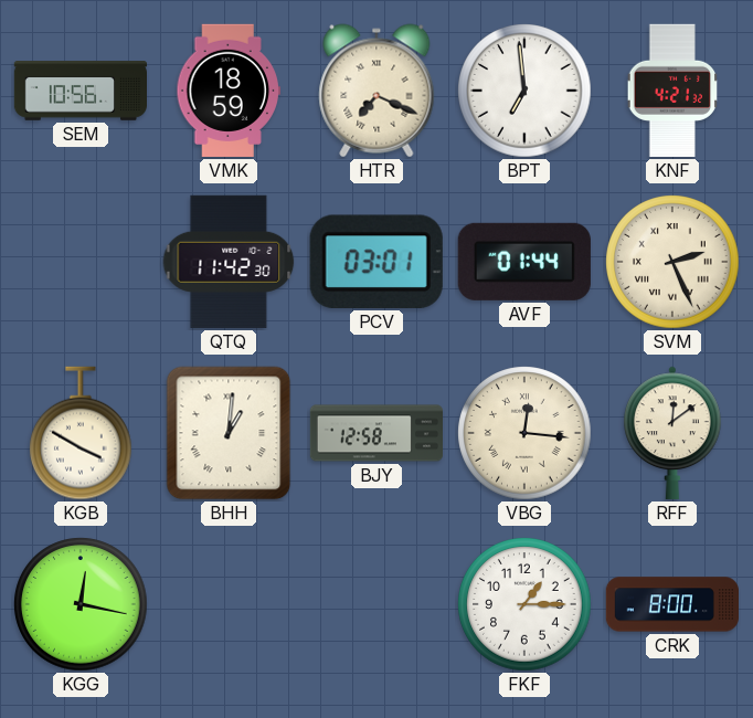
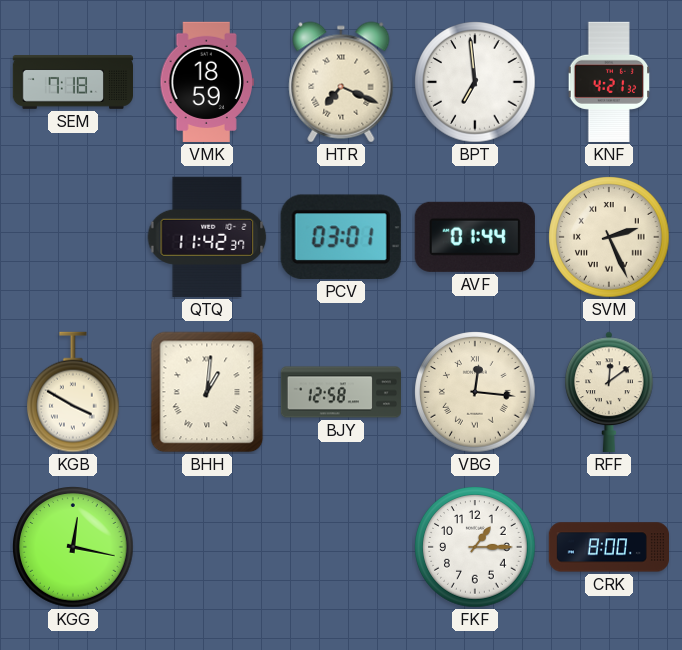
SEM: 10:56 -> 7:18
QTQ: 11:42:30 -> 11:42:37
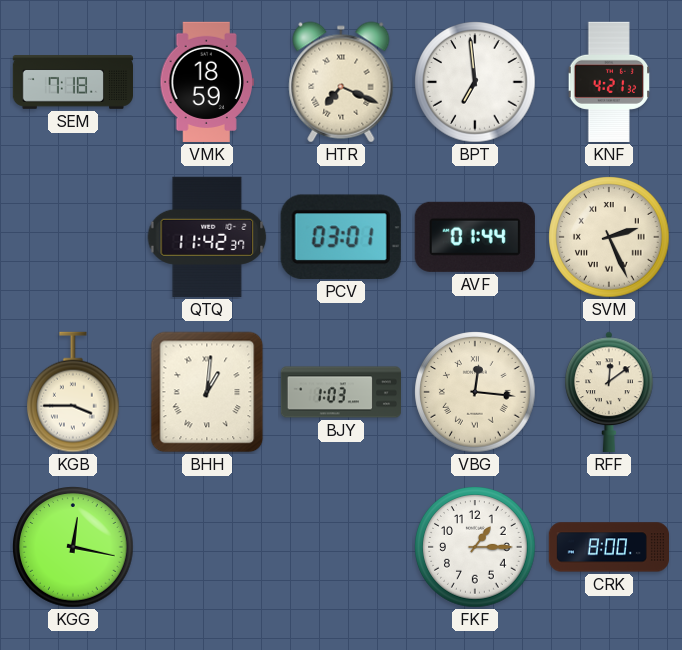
KGB: 3:50 -> 3:45
BJY: 12:58 -> 1:03
